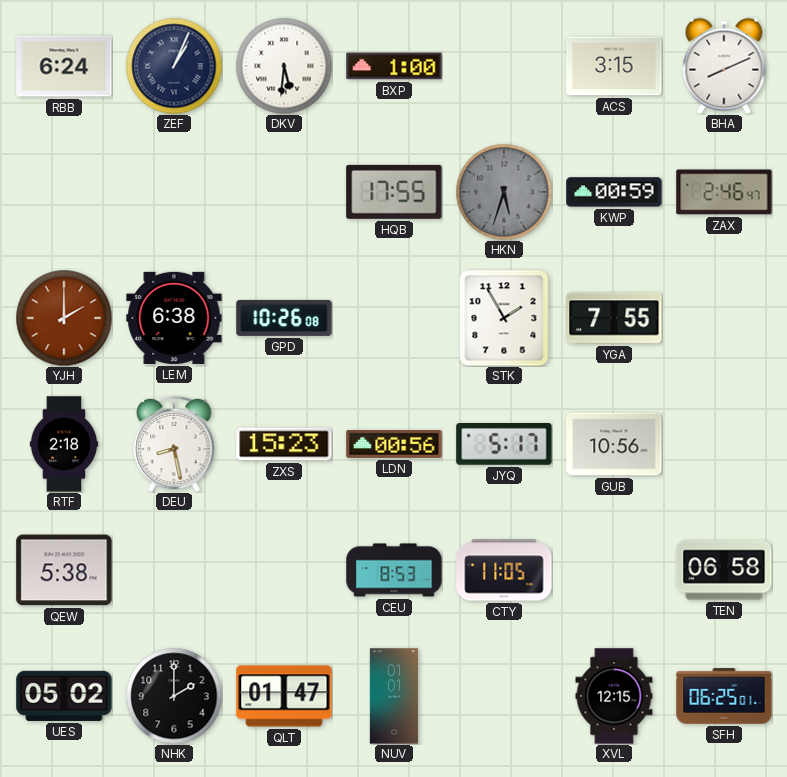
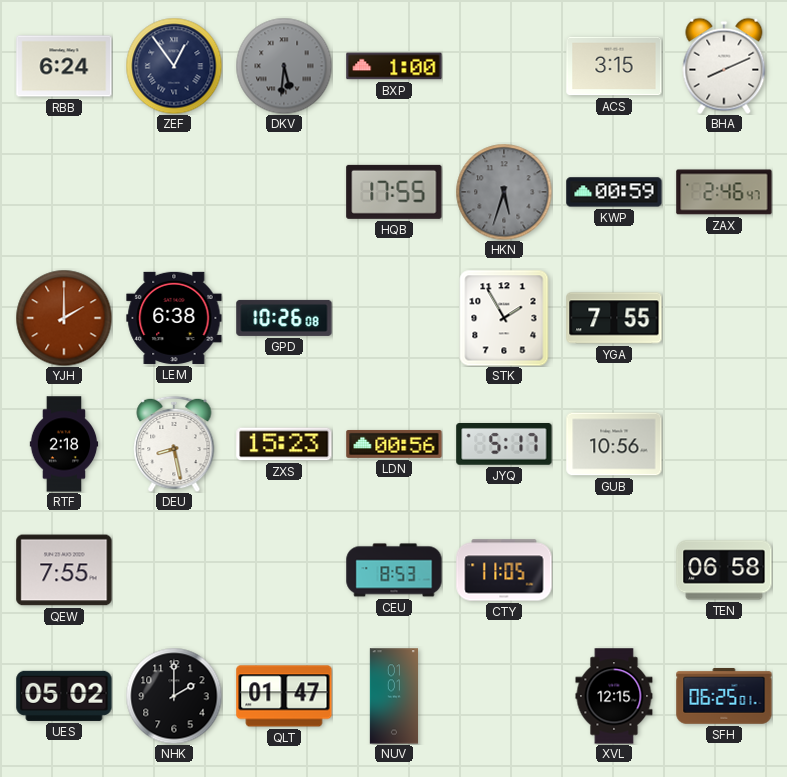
ZEF: 1:04 -> 12:54
DKV dial: white -> grey
QEW: 5:38 -> 7:55
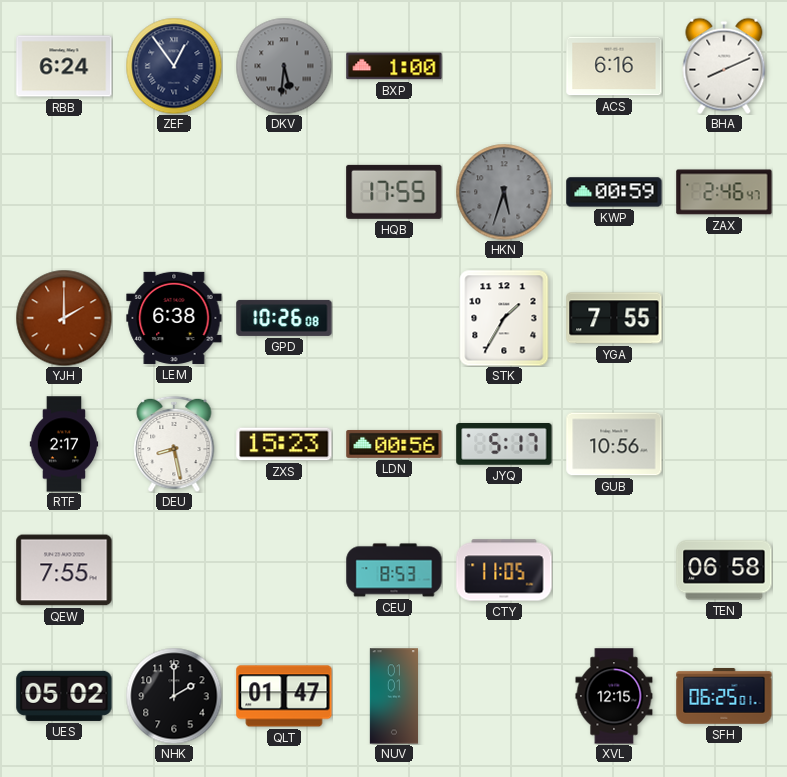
ACS: 3:15 -> 6:16
STK: 1:55 -> 1:35
RTF: 2:18 -> 2:17
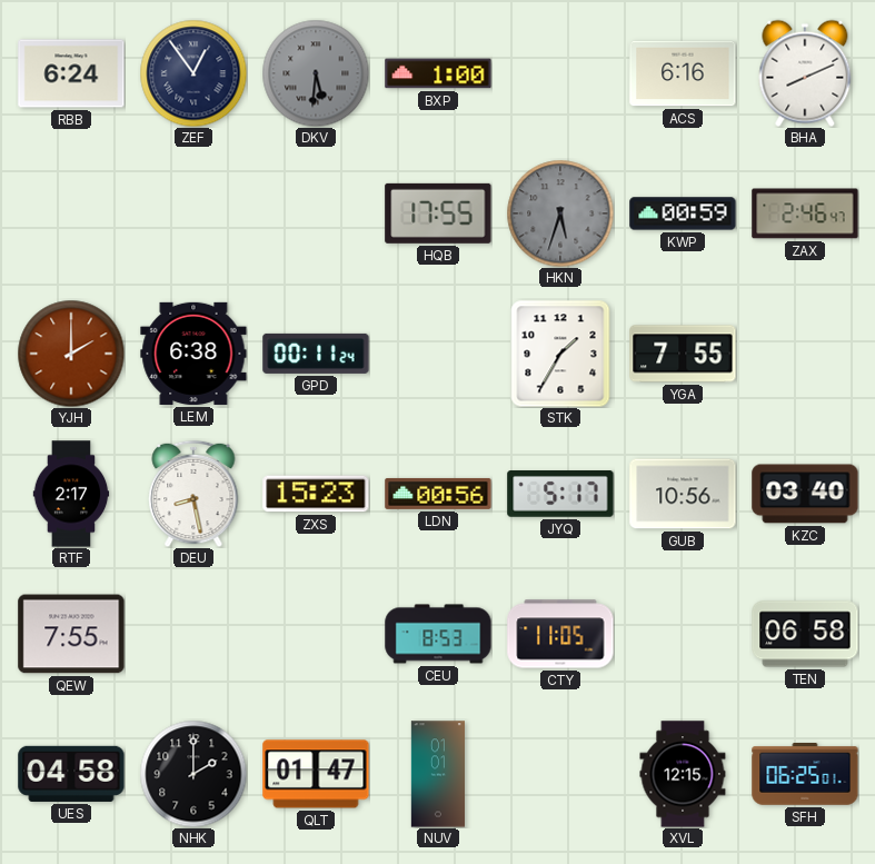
GPD: 10:26 -> 00:11
KZC: none -> 03:40
UES: 05:02 -> 04:58
